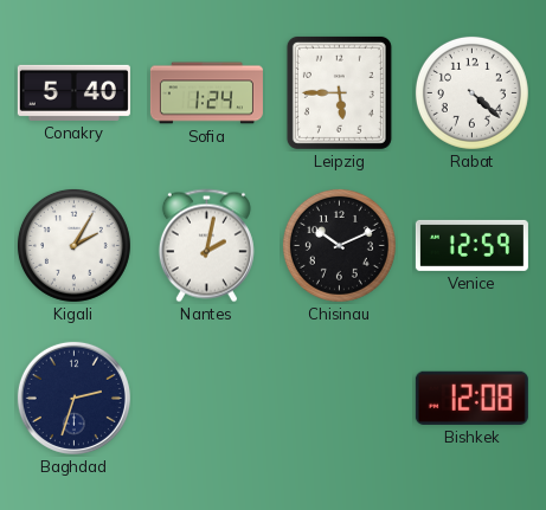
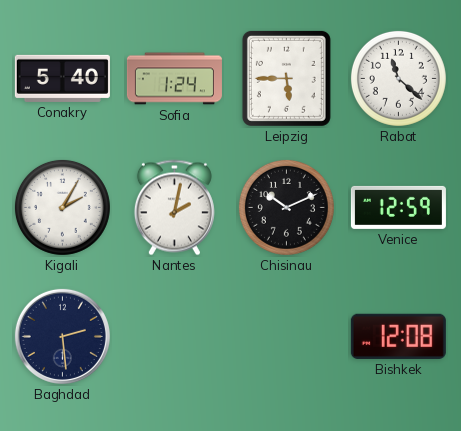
Rabat: 4:22 -> 11:22
Baghdad: 2:33 -> 2:29
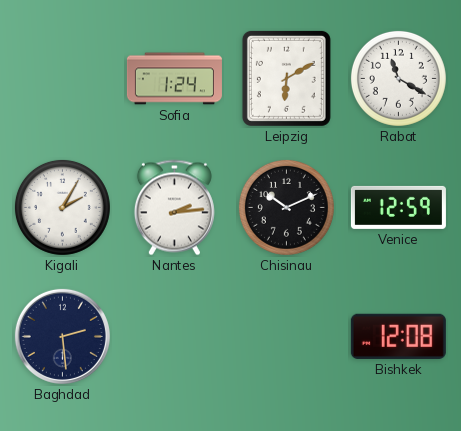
Conakry: 5:40 -> none
Leipzig: 5:45 -> 6:10
Rabat: 11:22 -> 11:20
Nantes: 2:02 -> 2:14
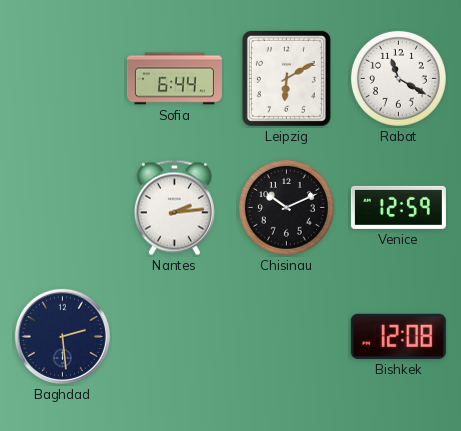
Sofia: 1:24 -> 6:44
Kigali: 2:05 -> none
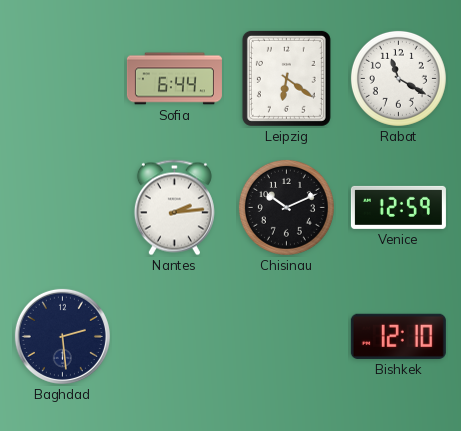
Leipzig: 6:10 -> 6:21
Bishkek: 12:08 -> 12:10
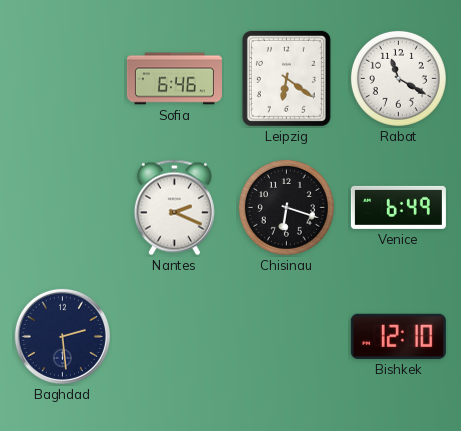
Sofia: 6:44 -> 6:46
Nantes: 2:14 -> 2:19
Chisinau: 10:11 -> 6:18
Venice: 12:59 -> 6:49
